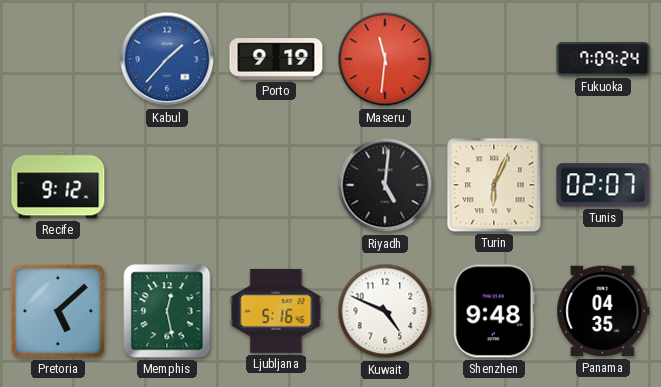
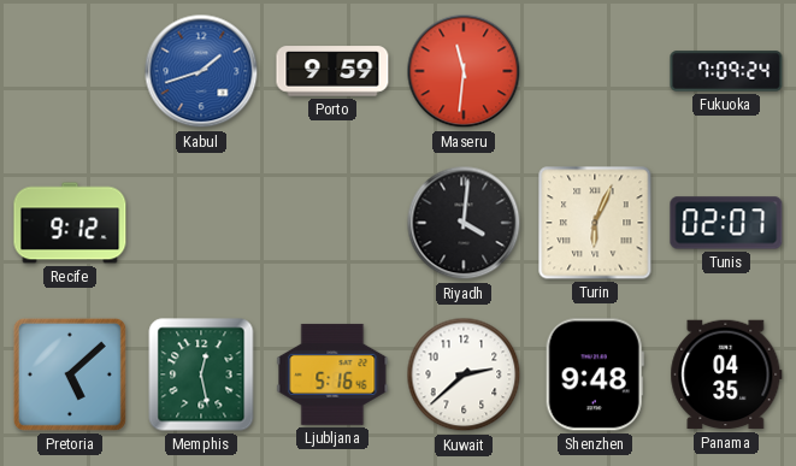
Kabul: 1:37 -> 1:42
Porto: 9:19 -> 9:59
Riyadh: 5:01 -> 4:01
Kuwait: 4:49 -> 2:38
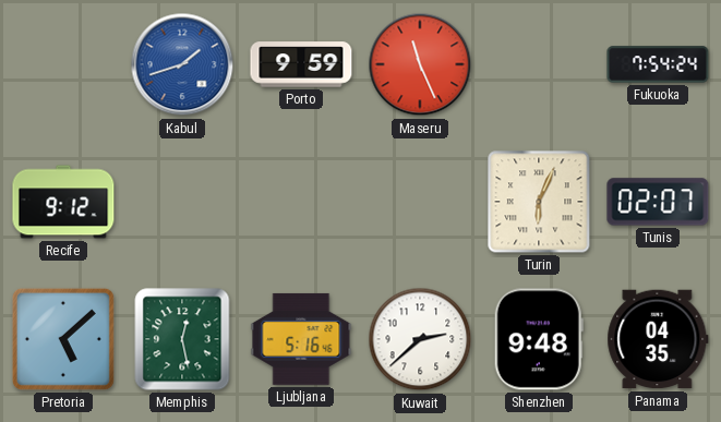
Maseru: 11:31 -> 11:26
Fukuoka: 7:09 -> 7:54
Riyadh: 4:01 -> none
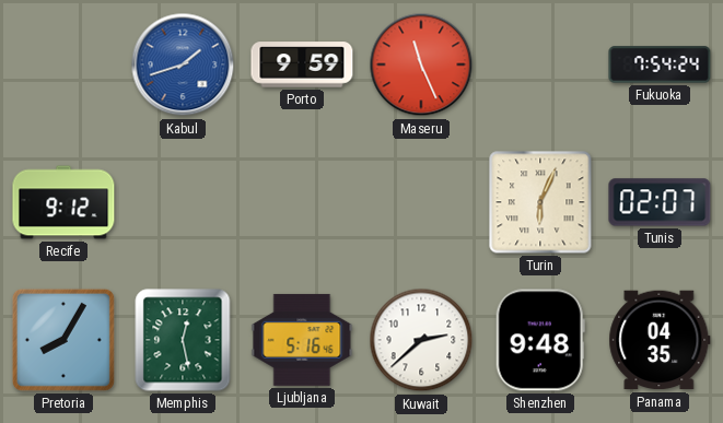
Pretoria: 5:08 -> 8:05
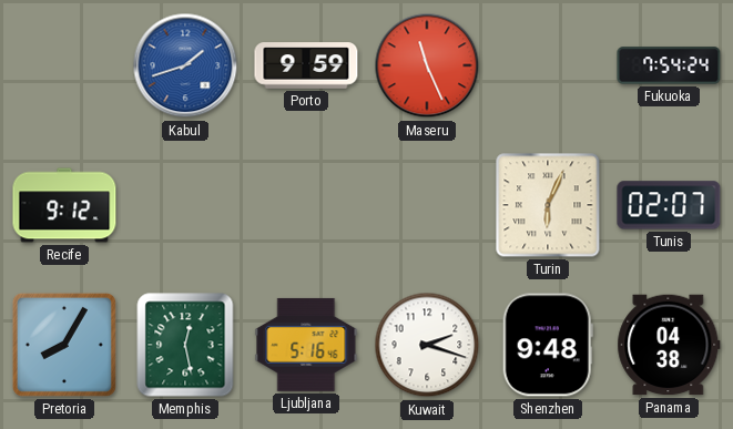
Kuwait: 2:38 -> 2:18
Panama: 04:35 -> 04:38
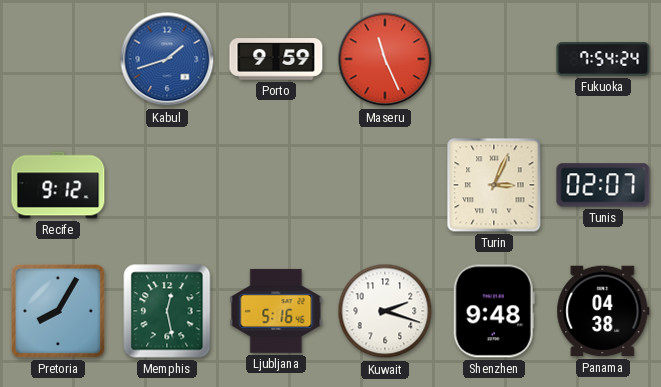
Turin: 6:04 -> 3:04
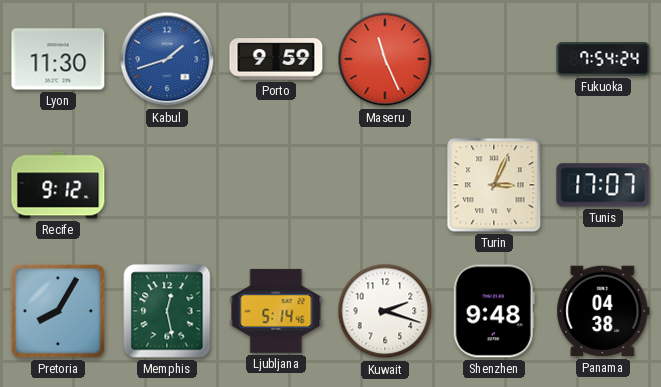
Lyon: none -> 11:30
Tunis: 02:07 -> 17:07
Ljubljana: 5:16 -> 5:14
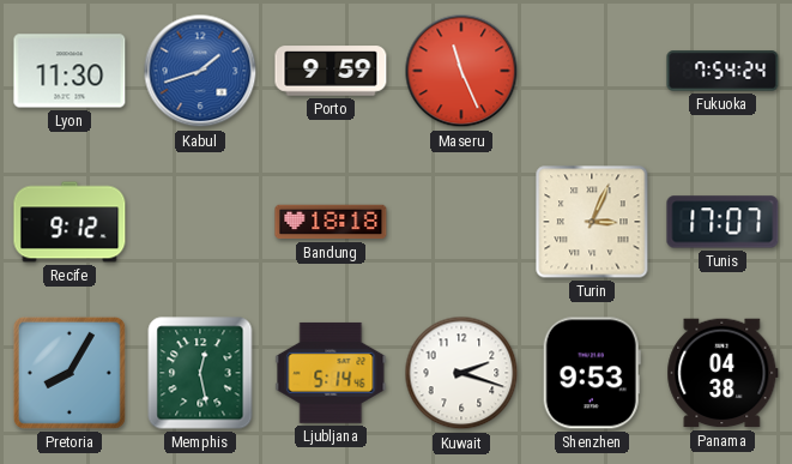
Bandung: none -> 18:18
Shenzhen: 9:48 -> 9:53
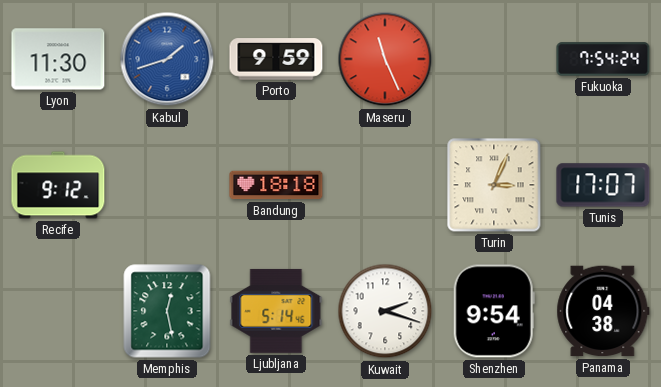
Pretoria: 8:05 -> none
Shenzhen: 9:53 -> 9:54
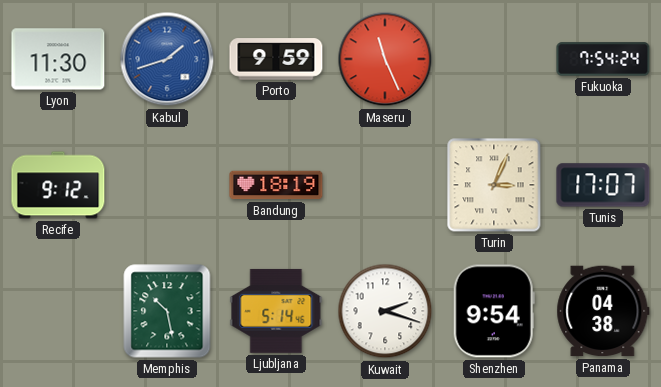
Bandung: 18:18 -> 18:19
Memphis: 12:28 -> 10:28
